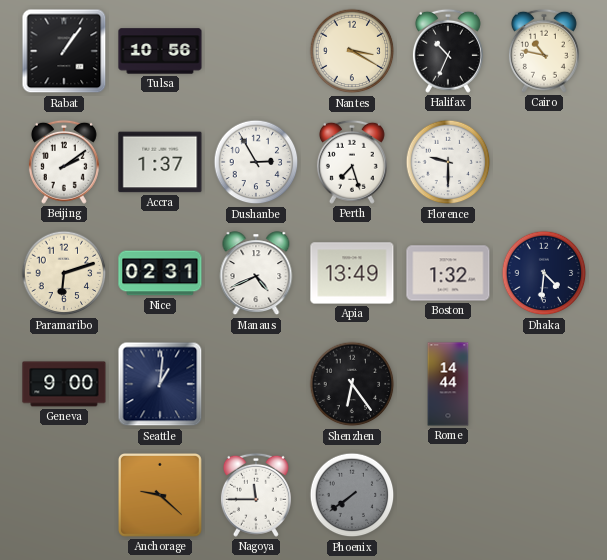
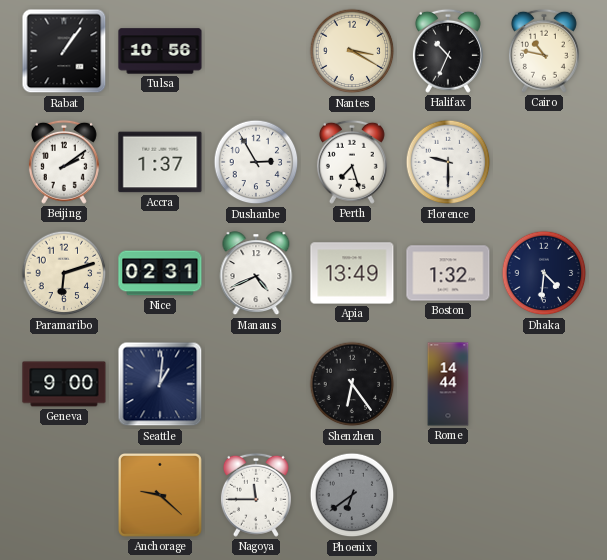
Phoenix: 7:39 -> 6:39
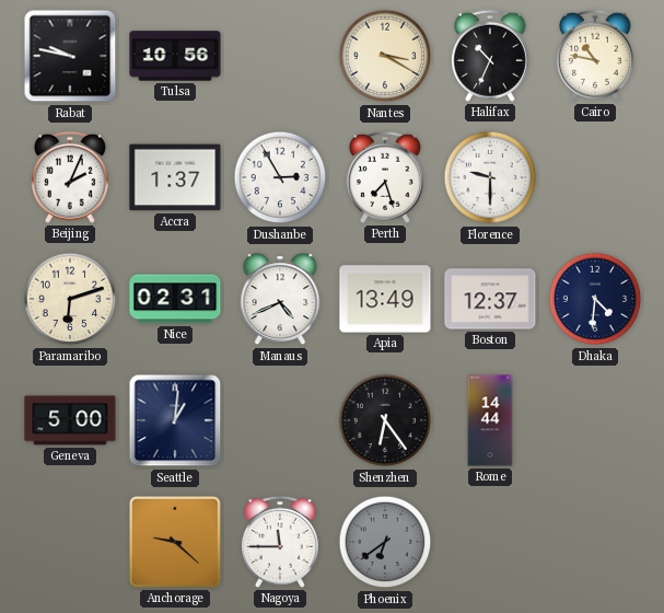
Rabat: 1:06 -> 9:47
Beijing: 2:09 -> 2:04
Boston: 1:32 -> 12:37
Geneva: 9:00 -> 5:00
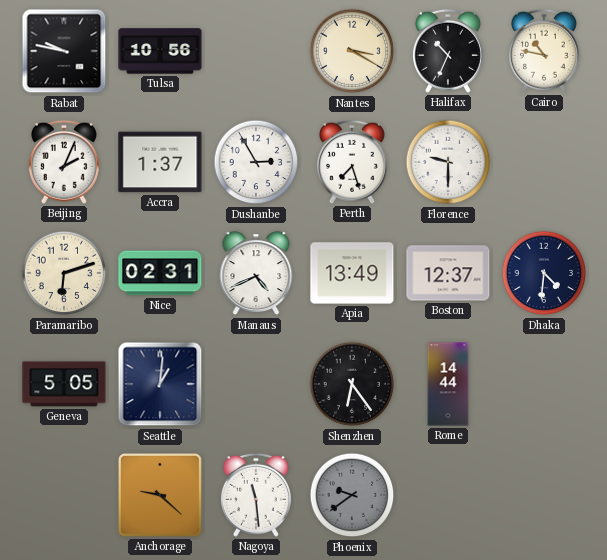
Geneva: 5:00 -> 5:05
Nagoya: 11:45 -> 11:29
Phoenix: 6:39 -> 9:39
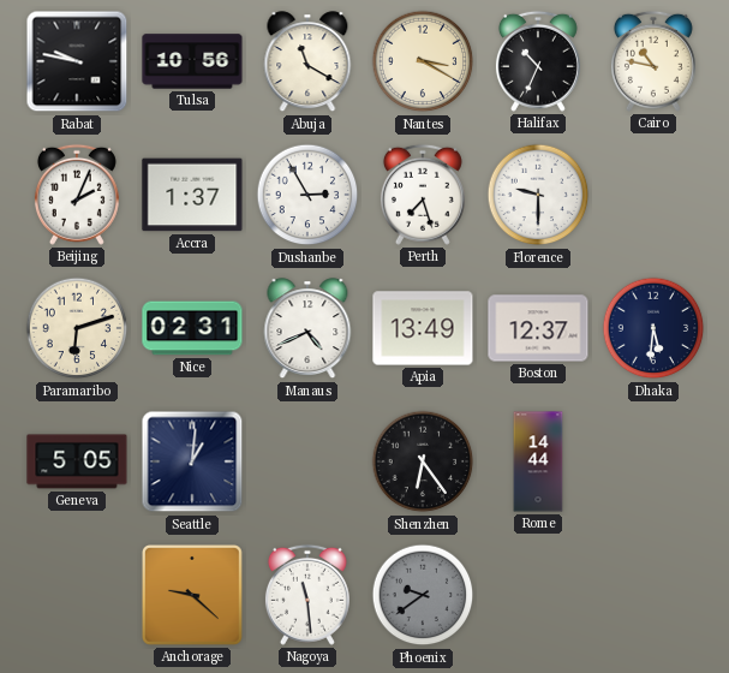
Abuja: none -> 11:20
Dhaka: 4:31 -> 5:31
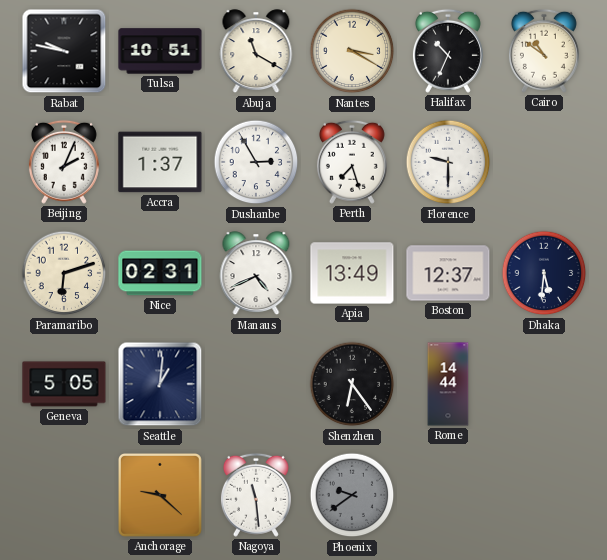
Tulsa: 10:56 -> 10:51
Cairo: 10:47 -> 10:51
